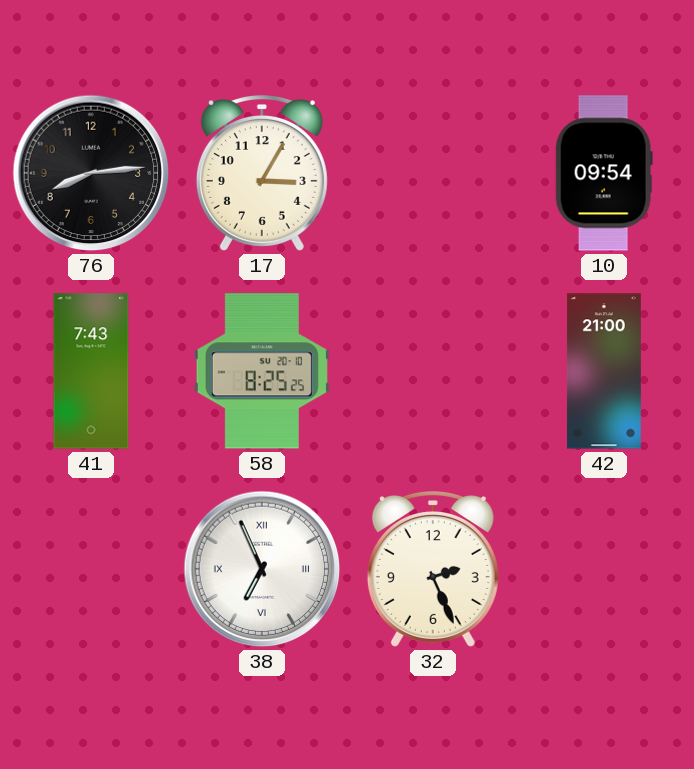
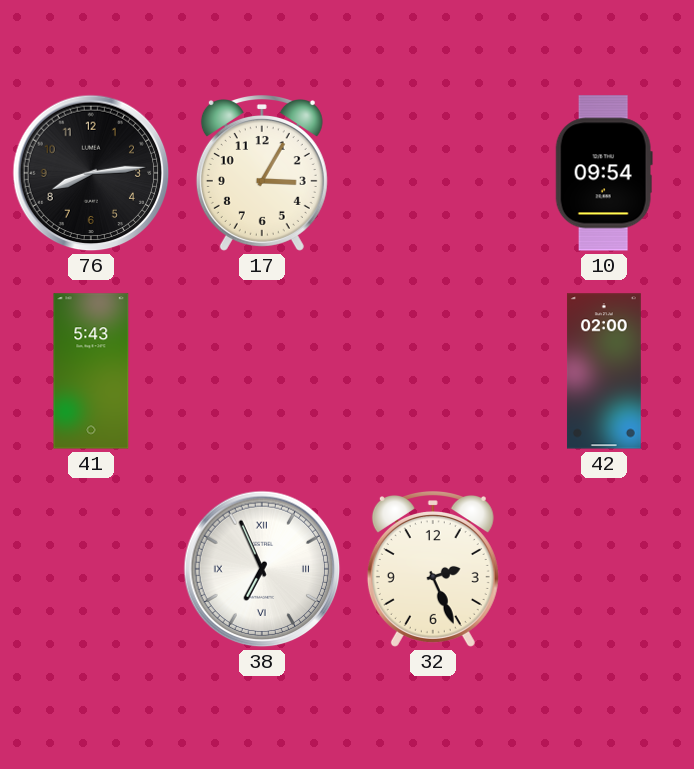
41: 7:43 -> 5:43
58: 8:25 -> none
42: 21:00 -> 02:00
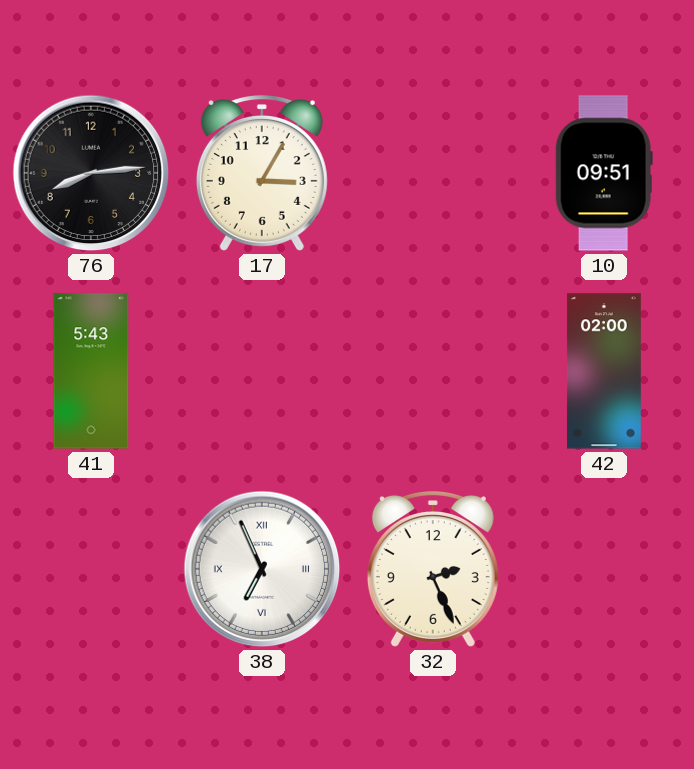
10: 09:54 -> 09:51
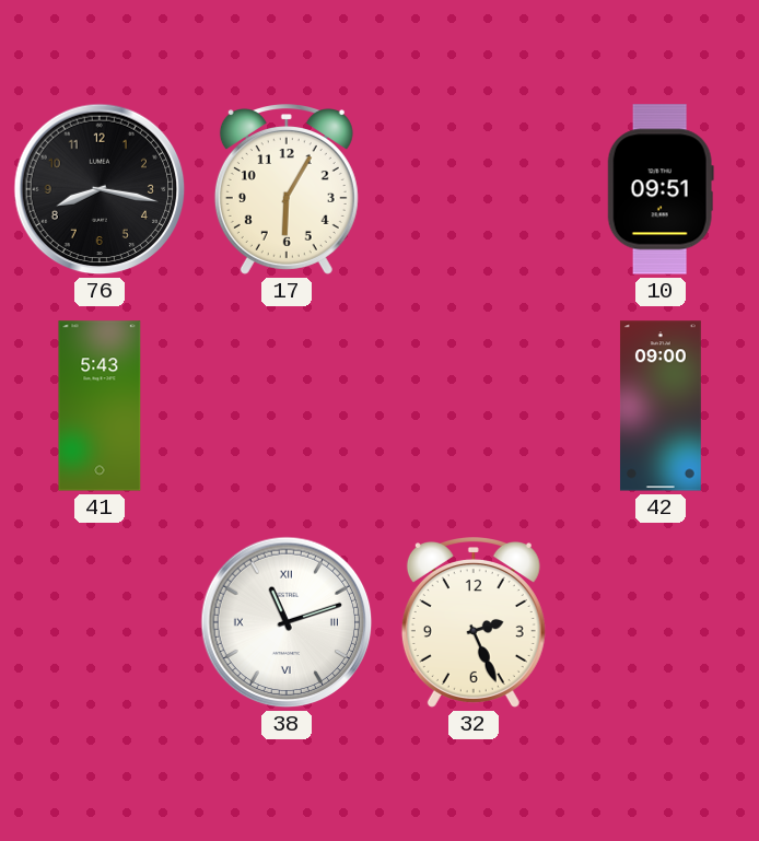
76: 8:14 -> 8:17
17: 3:05 -> 6:05
42: 02:00 -> 09:00
38: 6:56 -> 11:12
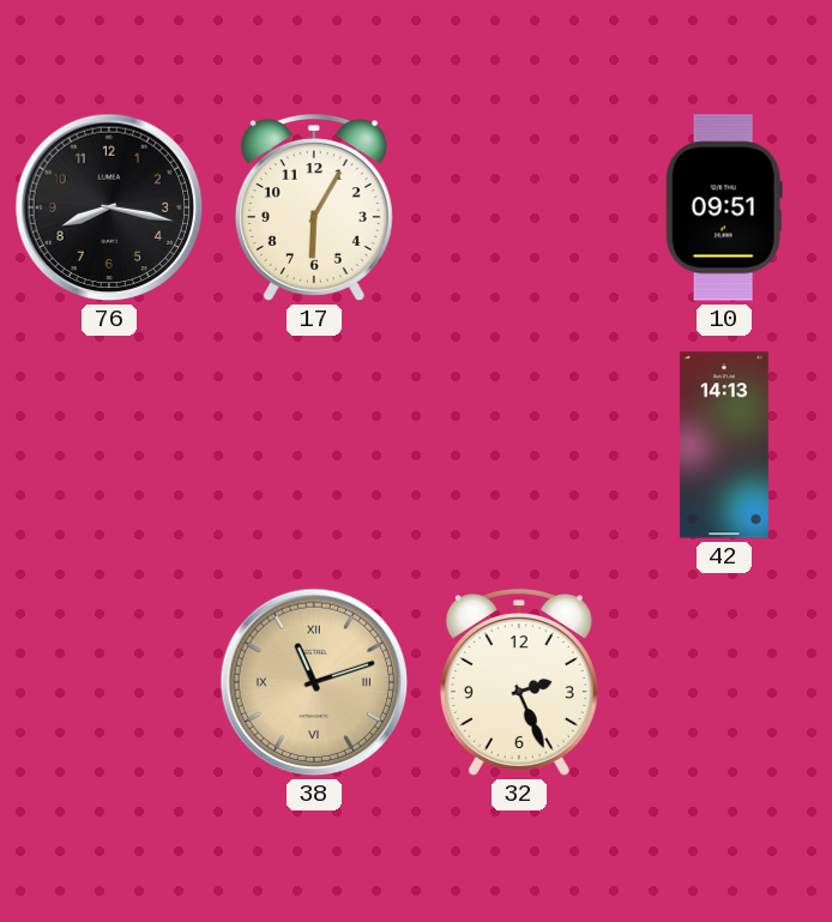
41: 5:43 -> none
42: 09:00 -> 14:13
38 dial: white -> champagne
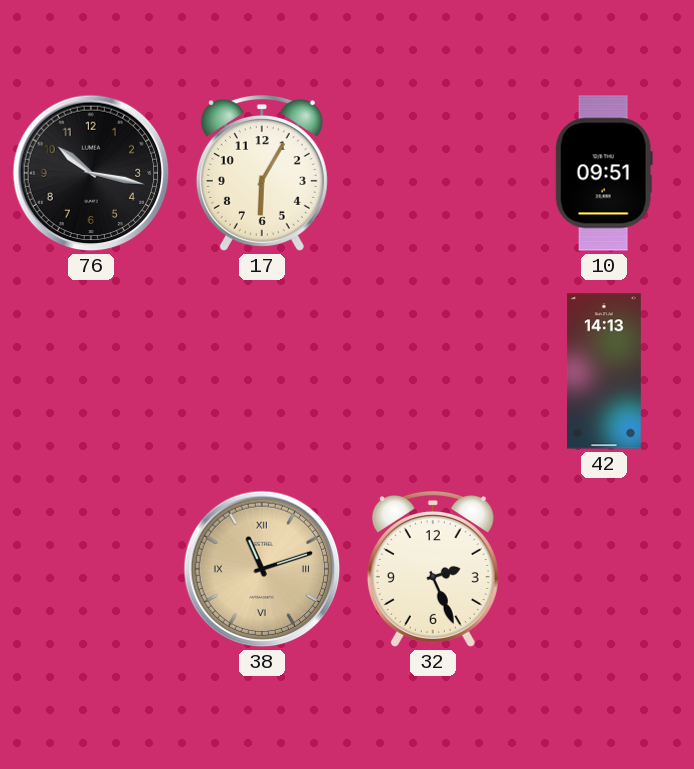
76: 8:17 -> 10:17
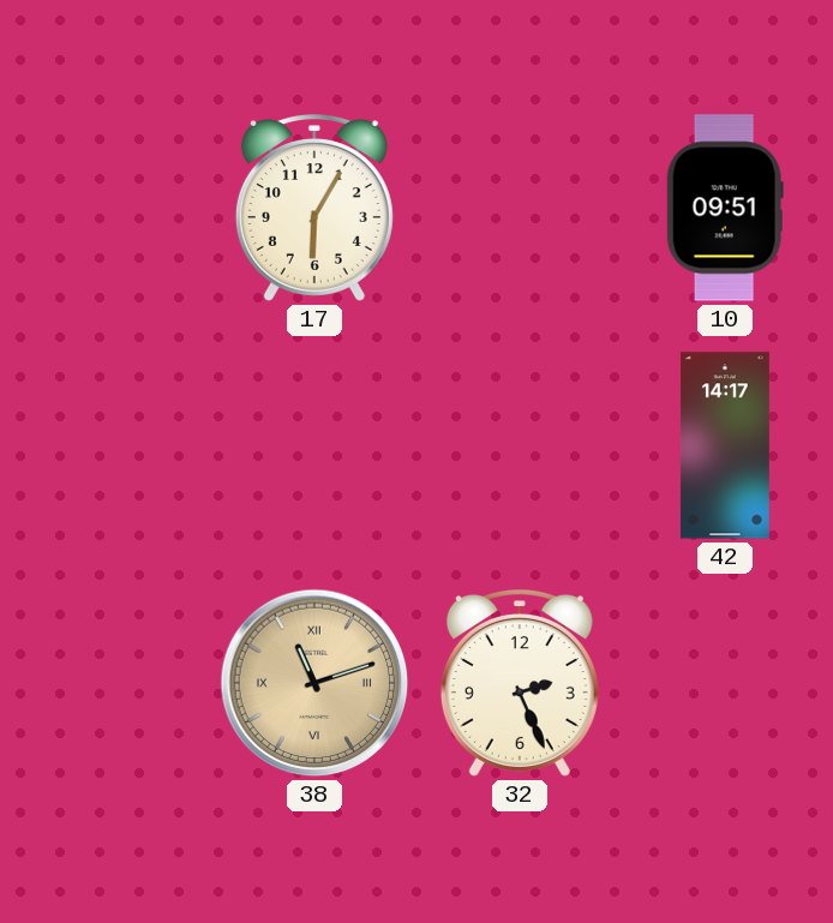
76: 10:17 -> none
42: 14:13 -> 14:17
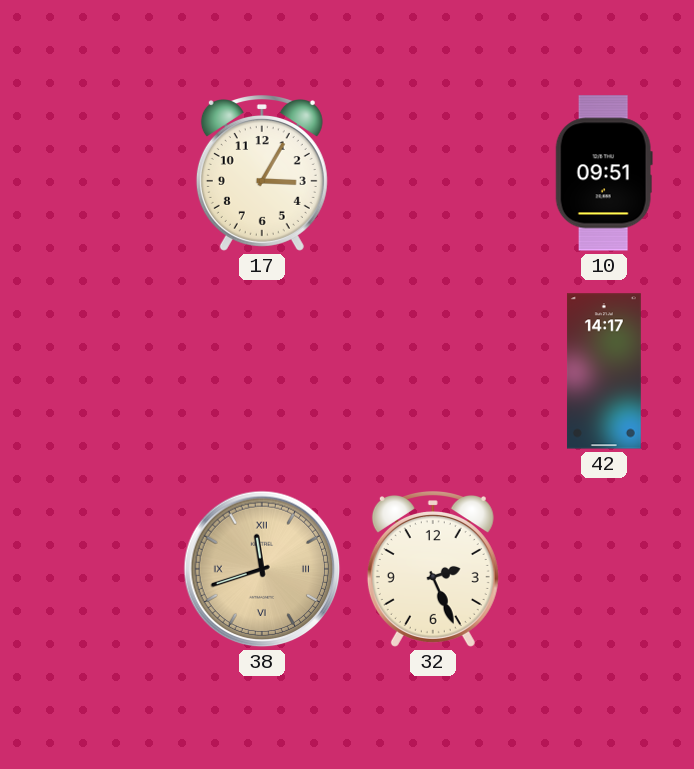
17: 6:05 -> 3:05
38: 11:12 -> 11:42
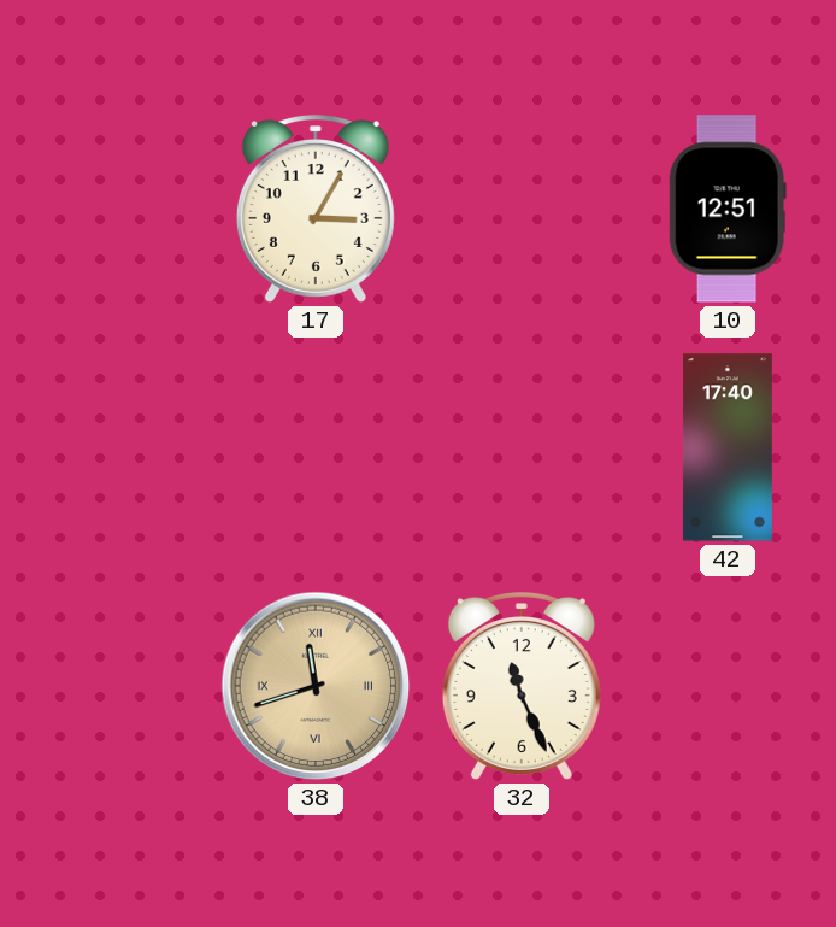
10: 09:51 -> 12:51
42: 14:17 -> 17:40
32: 2:26 -> 11:26
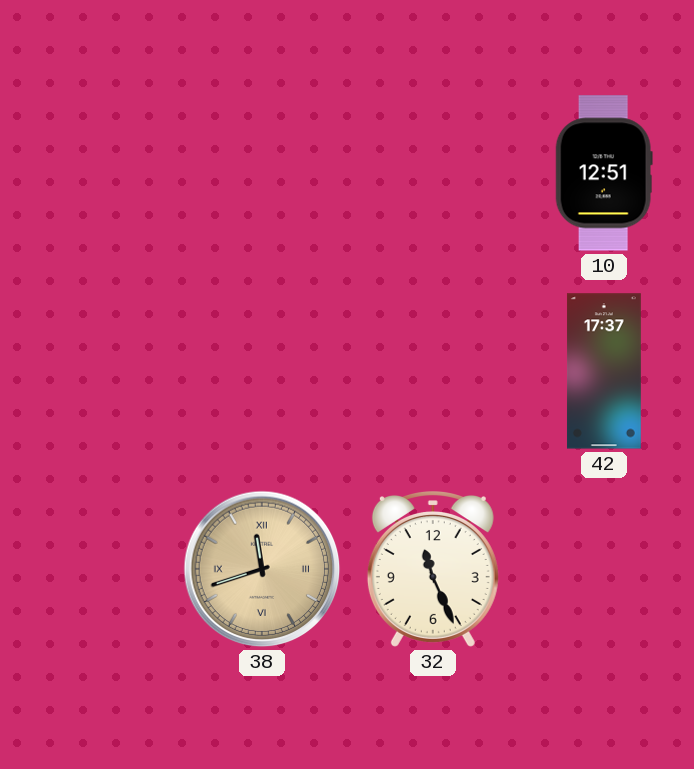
17: 3:05 -> none
42: 17:40 -> 17:37
